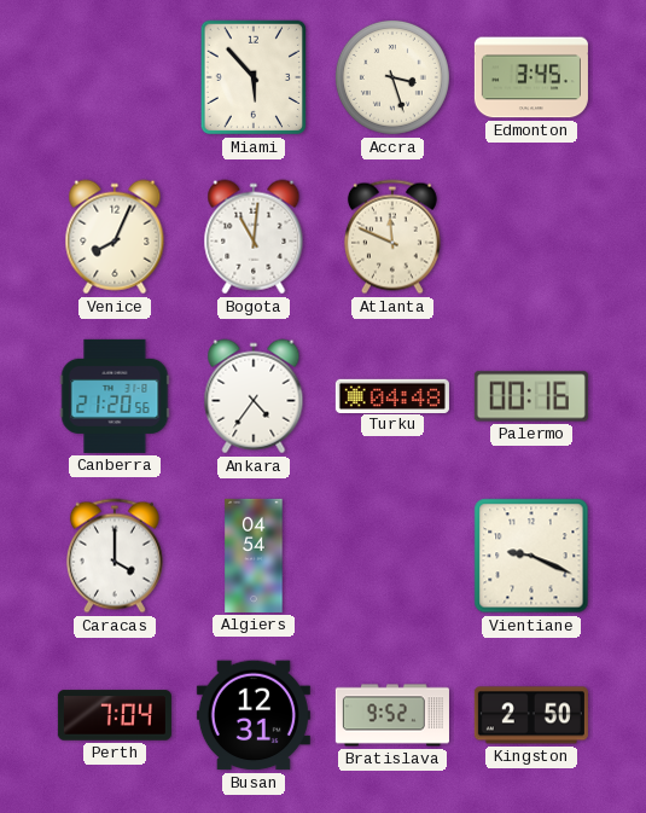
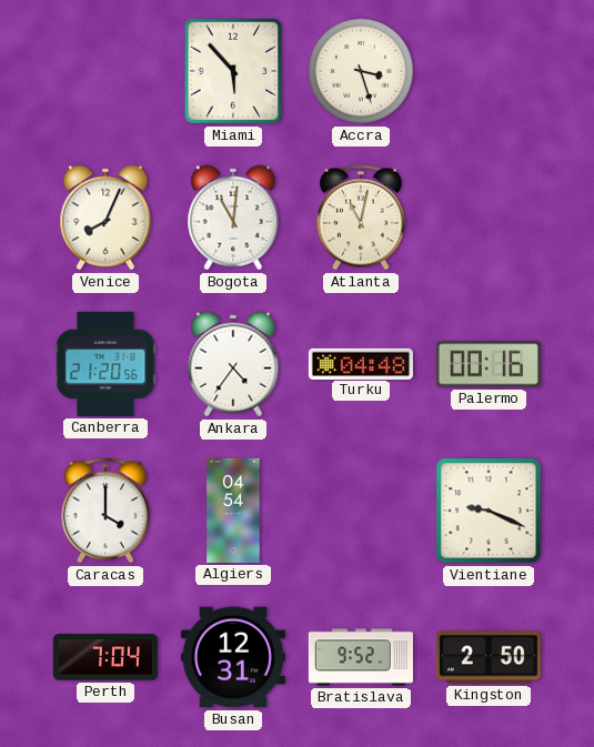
Edmonton: 3:45 -> none
Atlanta: 11:49 -> 11:02
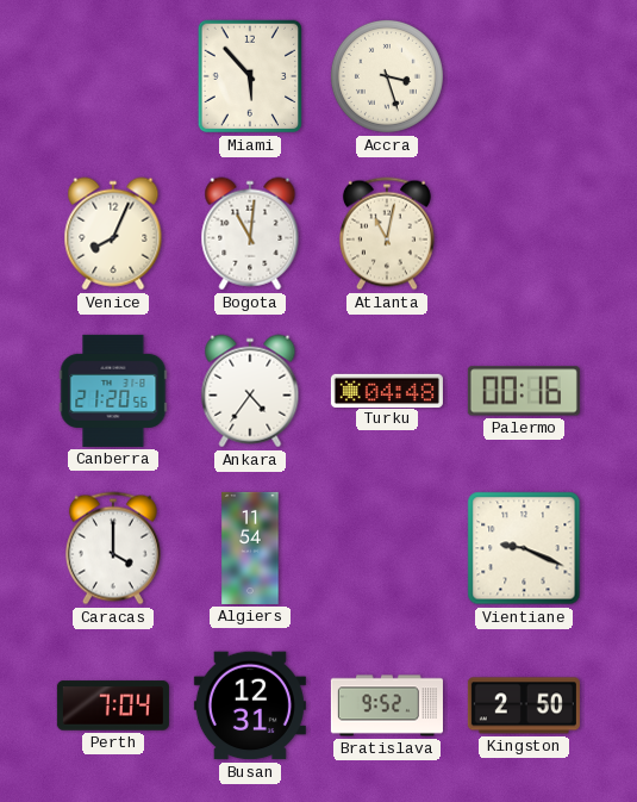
Algiers: 04:54 -> 11:54
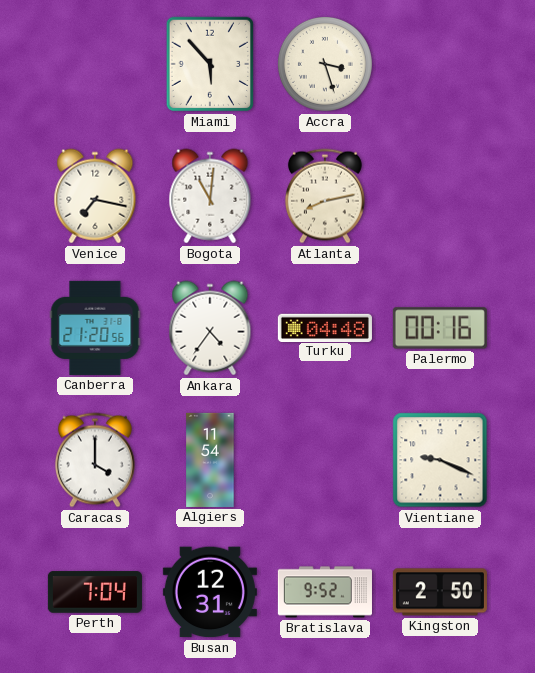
Venice: 8:04 -> 7:17
Atlanta: 11:02 -> 8:13
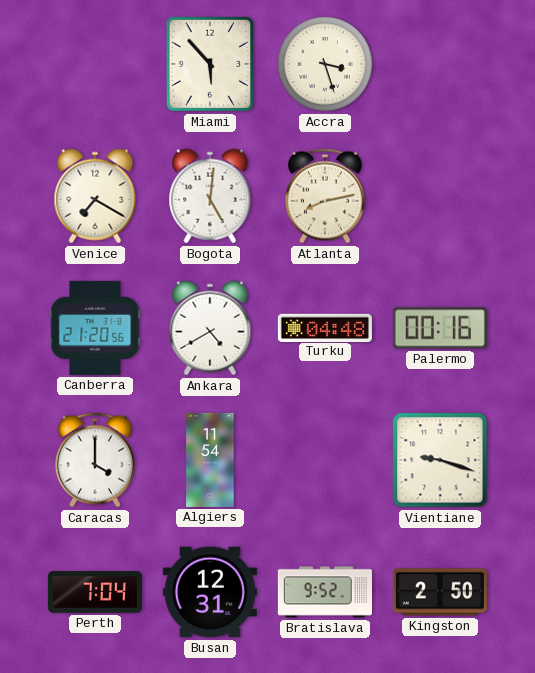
Venice: 7:17 -> 7:20
Bogota: 11:01 -> 5:01
Ankara: 4:36 -> 4:40
Vientiane: 9:19 -> 9:18
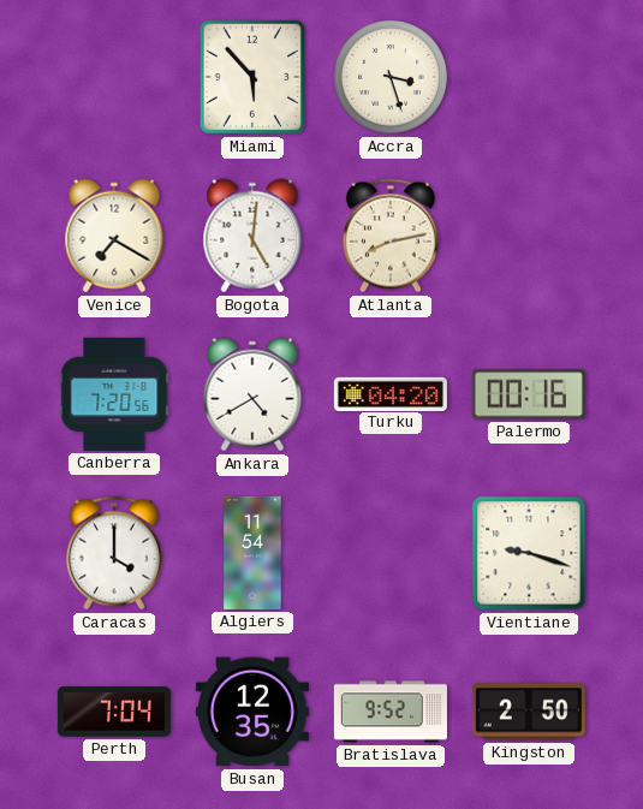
Canberra: 21:20 -> 7:20
Turku: 04:48 -> 04:20
Busan: 12:31 -> 12:35
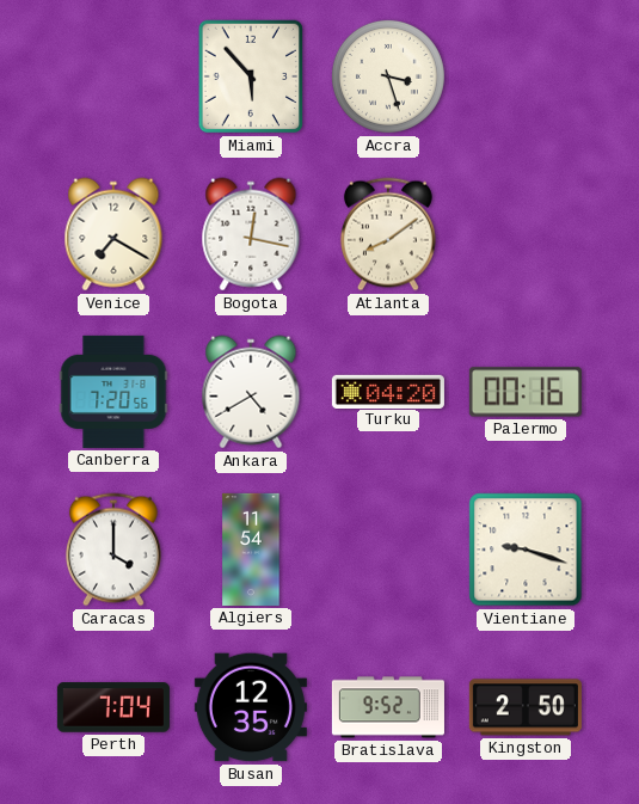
Bogota: 5:01 -> 12:17
Atlanta: 8:13 -> 8:09
